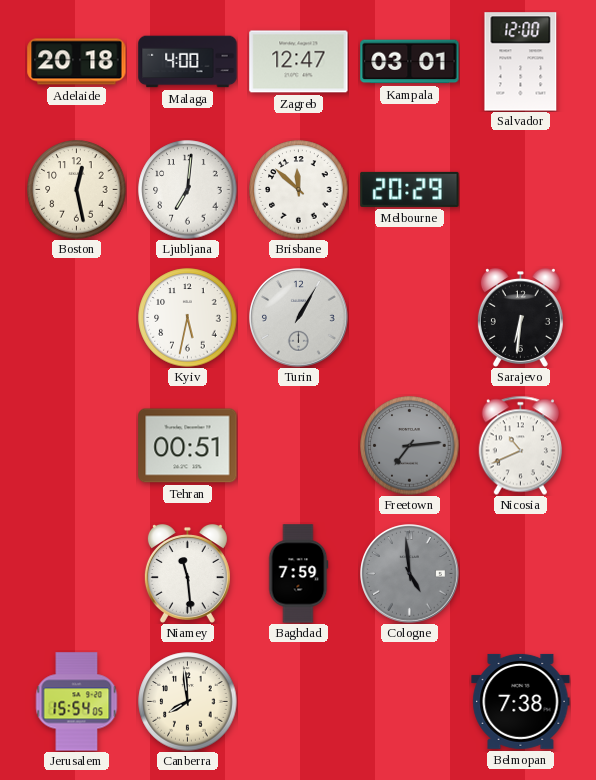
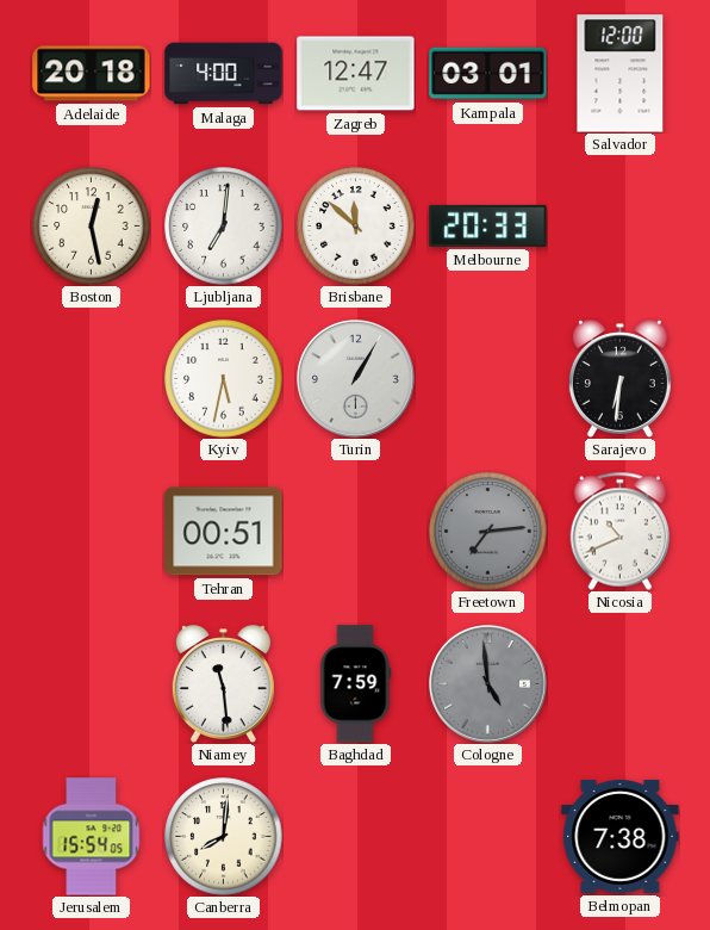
Melbourne: 20:29 -> 20:33
Canberra: 7:59 -> 8:01
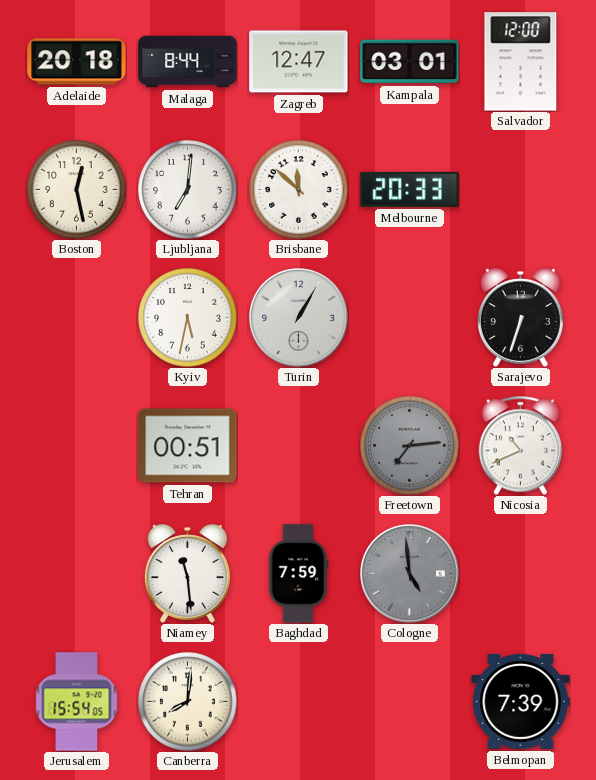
Malaga: 4:00 -> 8:44
Sarajevo: 6:31 -> 6:33
Belmopan: 7:38 -> 7:39
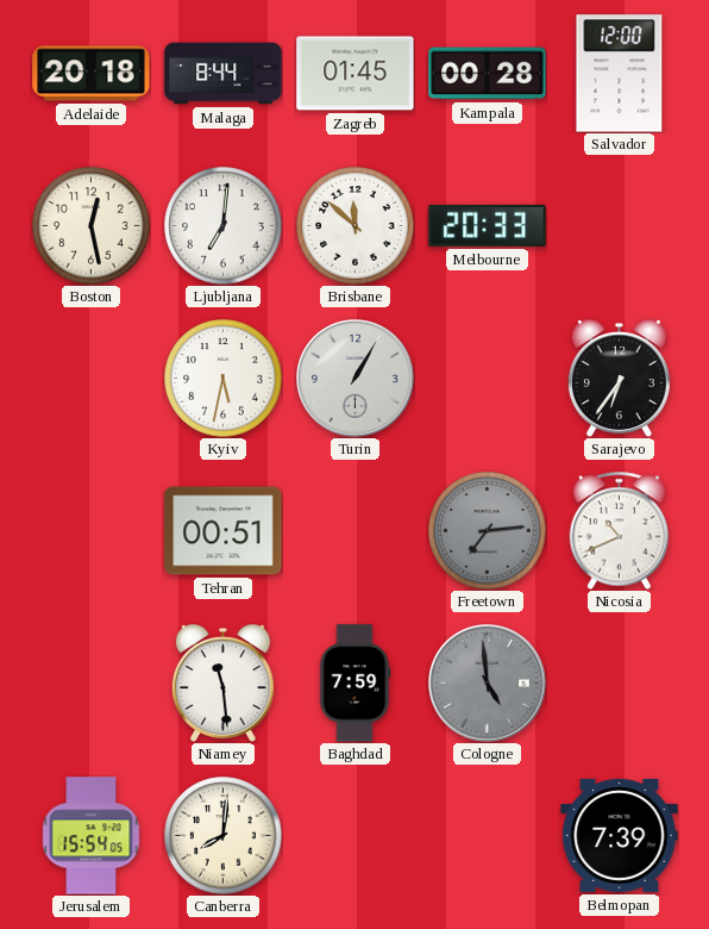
Zagreb: 12:47 -> 01:45
Kampala: 03:01 -> 00:28
Sarajevo: 6:33 -> 6:36
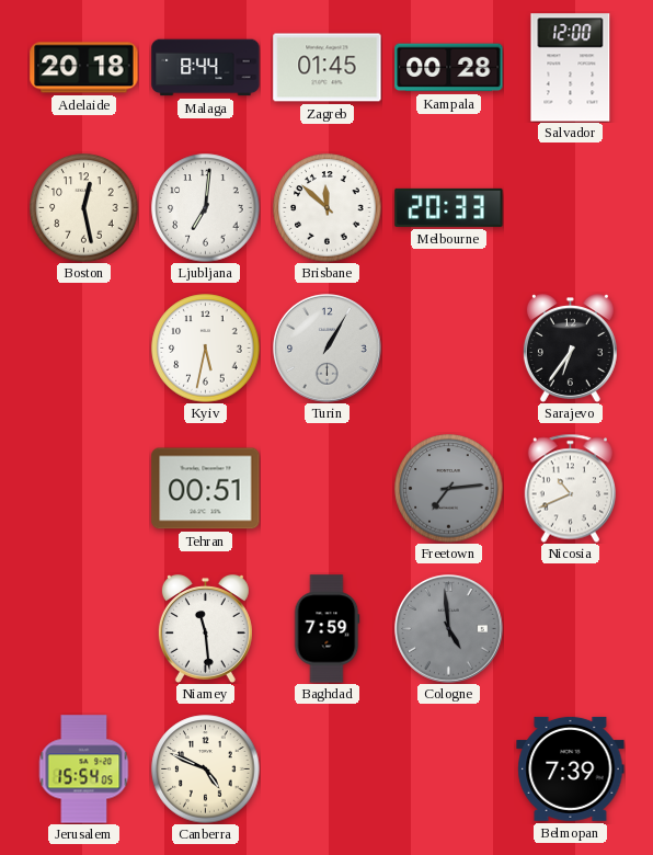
Canberra: 8:01 -> 4:49
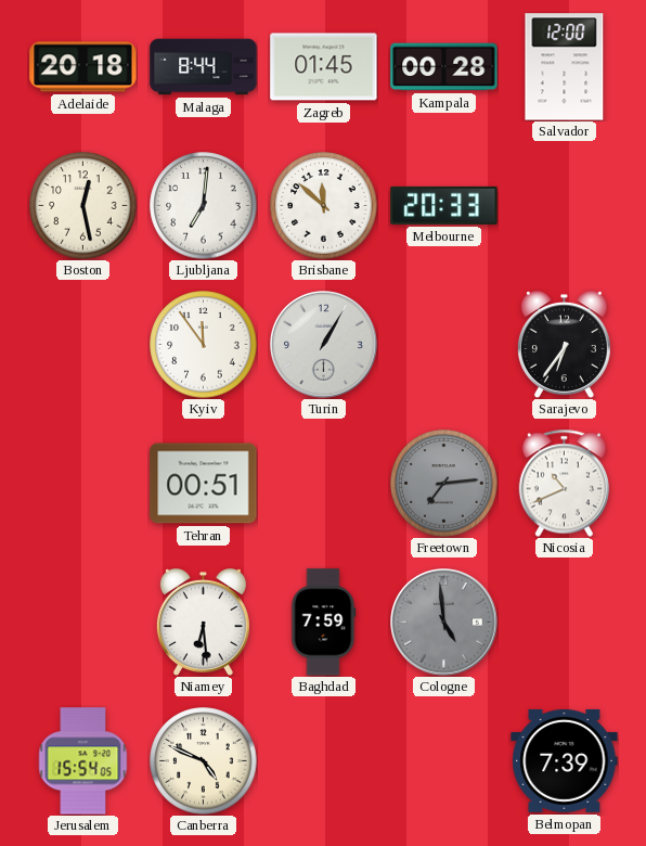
Kyiv: 5:32 -> 11:54
Niamey: 11:29 -> 6:29
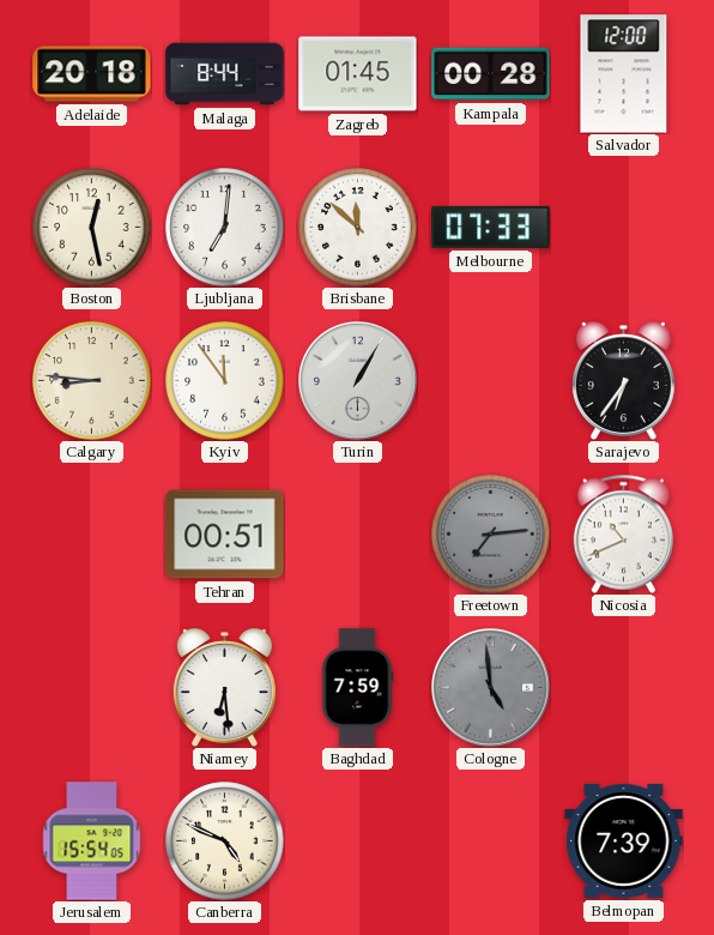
Melbourne: 20:33 -> 07:33
Calgary: none -> 8:46
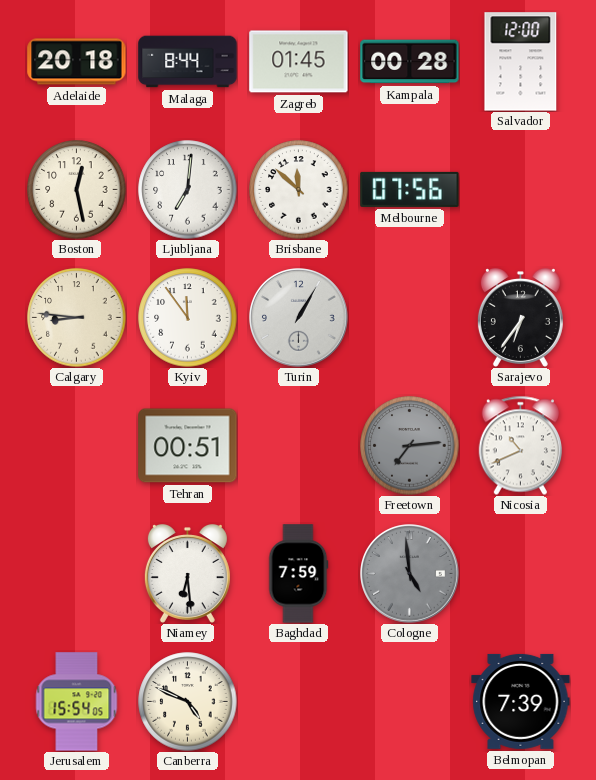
Melbourne: 07:33 -> 07:56
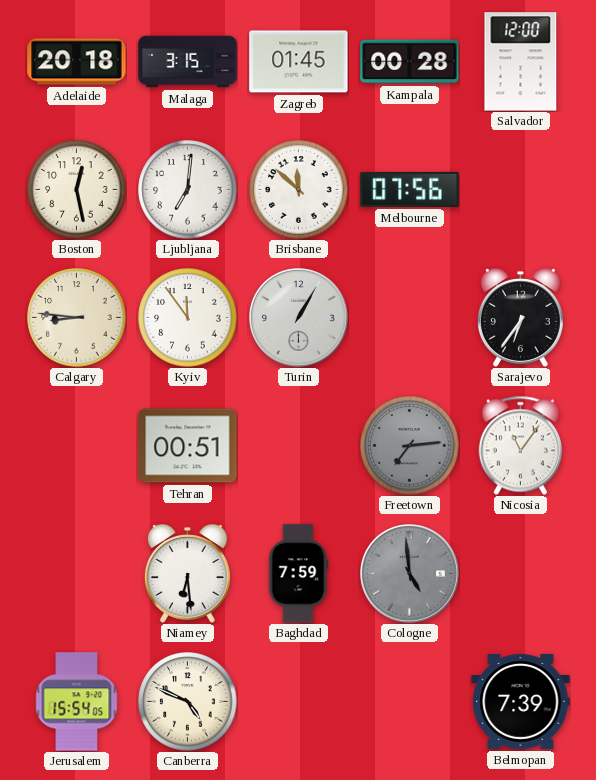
Malaga: 8:44 -> 3:15
Nicosia: 10:41 -> 11:06
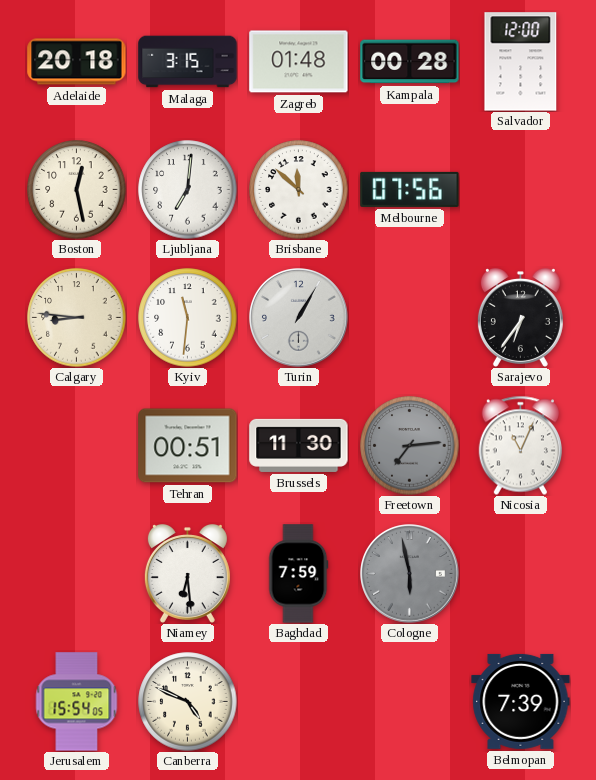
Zagreb: 01:45 -> 01:48
Kyiv: 11:54 -> 11:31
Brussels: none -> 11:30
Nicosia: 11:06 -> 11:04
Cologne: 4:59 -> 5:58
